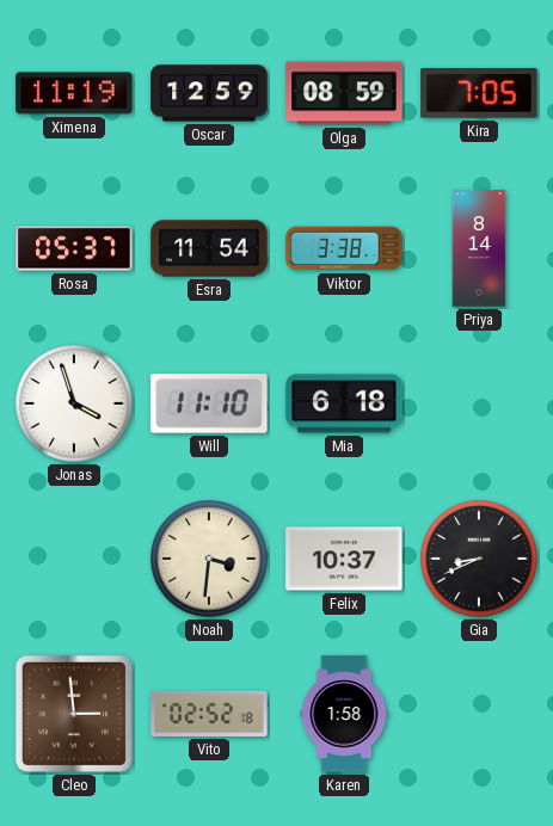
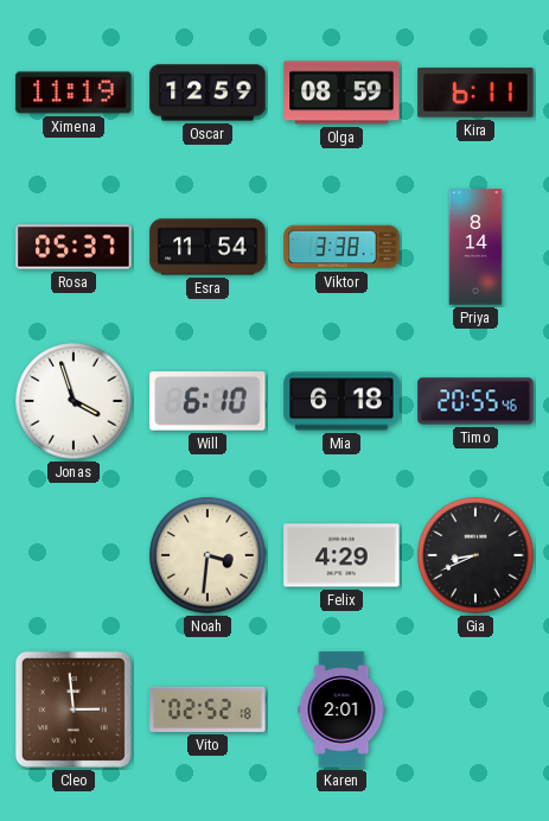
Kira: 7:05 -> 6:11
Will: 11:10 -> 6:10
Timo: none -> 20:55
Felix: 10:37 -> 4:29
Karen: 1:58 -> 2:01
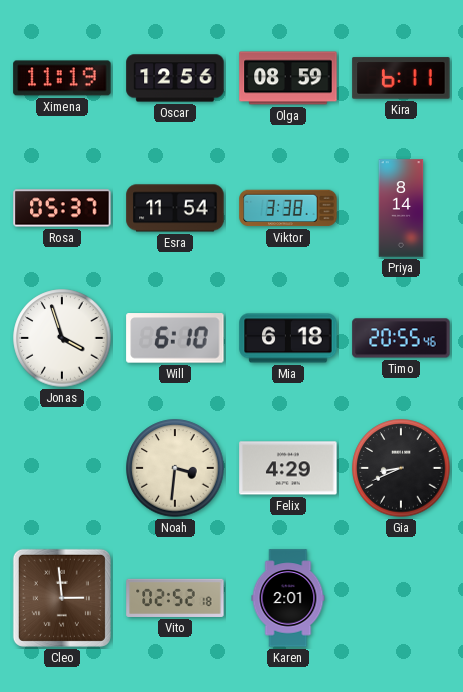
Oscar: 12:59 -> 12:56
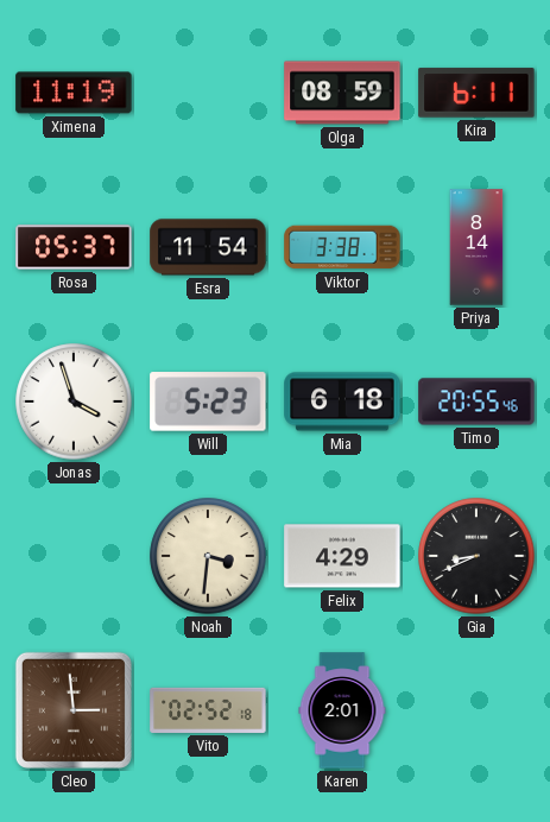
Oscar: 12:56 -> none
Will: 6:10 -> 5:23
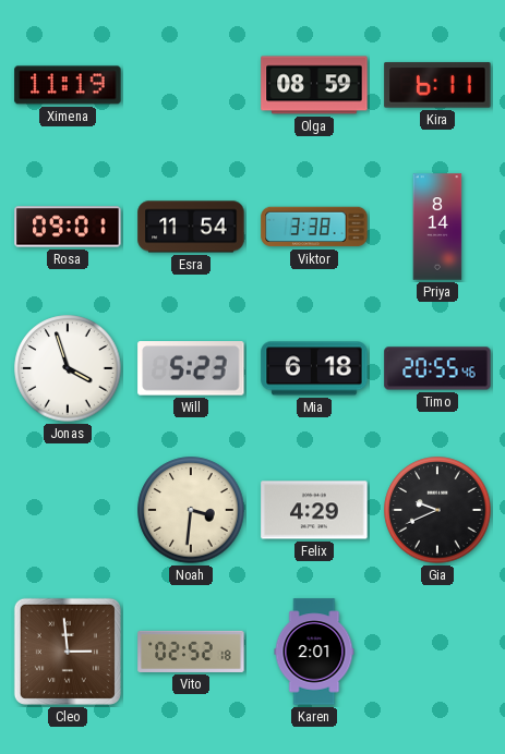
Rosa: 05:37 -> 09:01
Gia: 8:41 -> 9:41
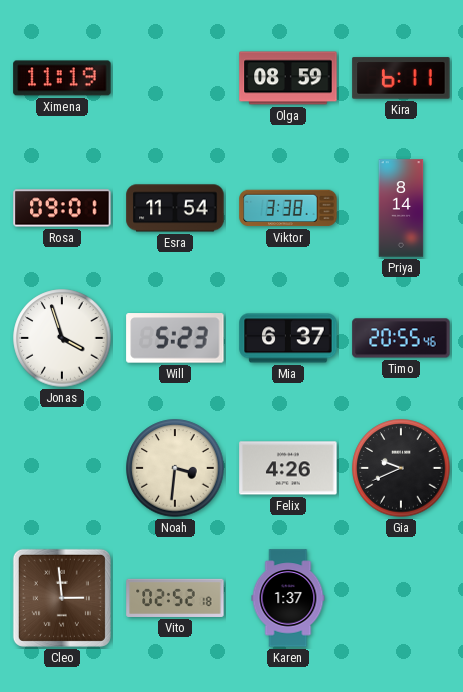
Mia: 6:18 -> 6:37
Felix: 4:29 -> 4:26
Karen: 2:01 -> 1:37
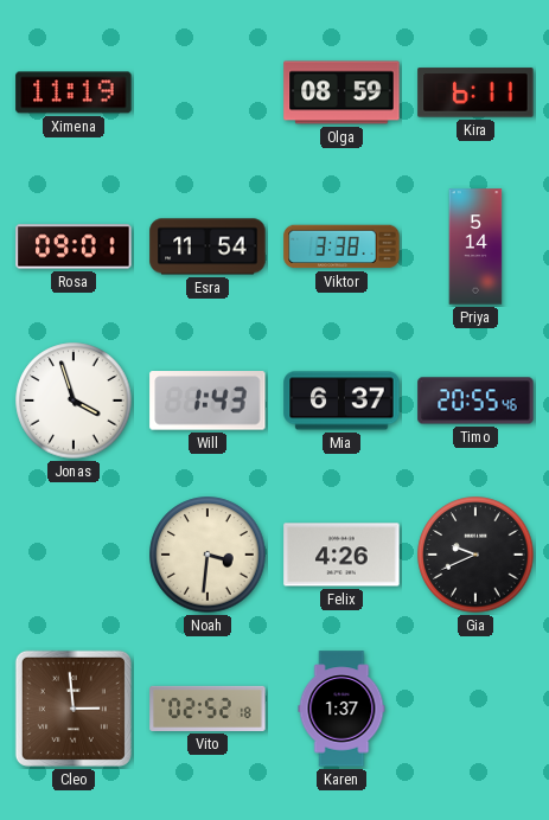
Priya: 8:14 -> 5:14
Will: 5:23 -> 1:43
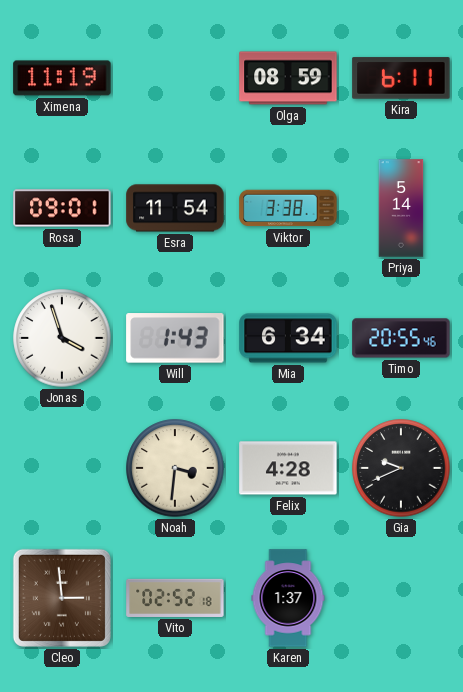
Mia: 6:37 -> 6:34
Felix: 4:26 -> 4:28
